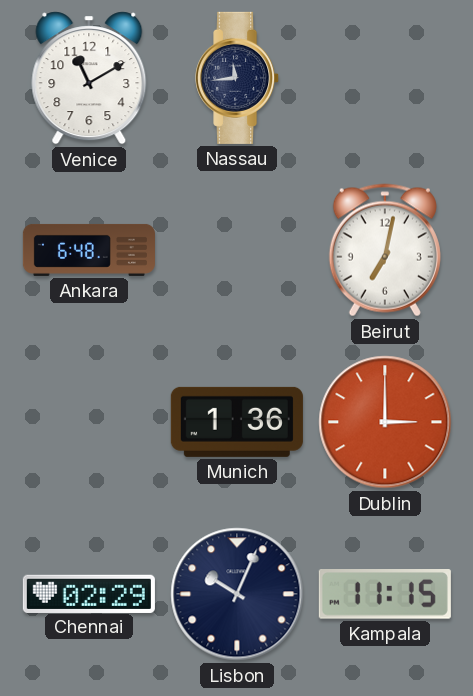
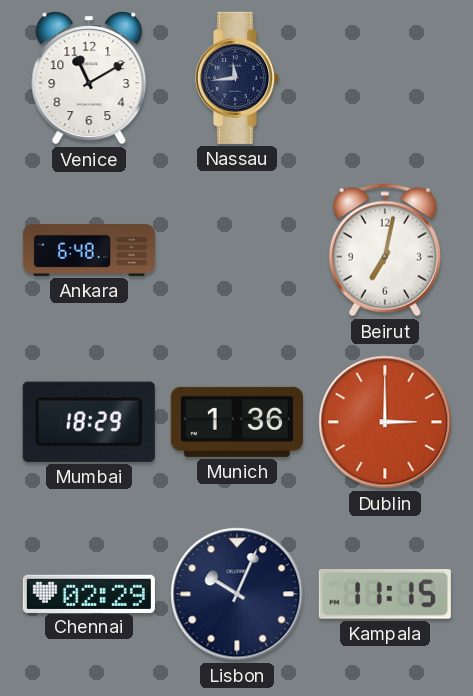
Mumbai: none -> 18:29
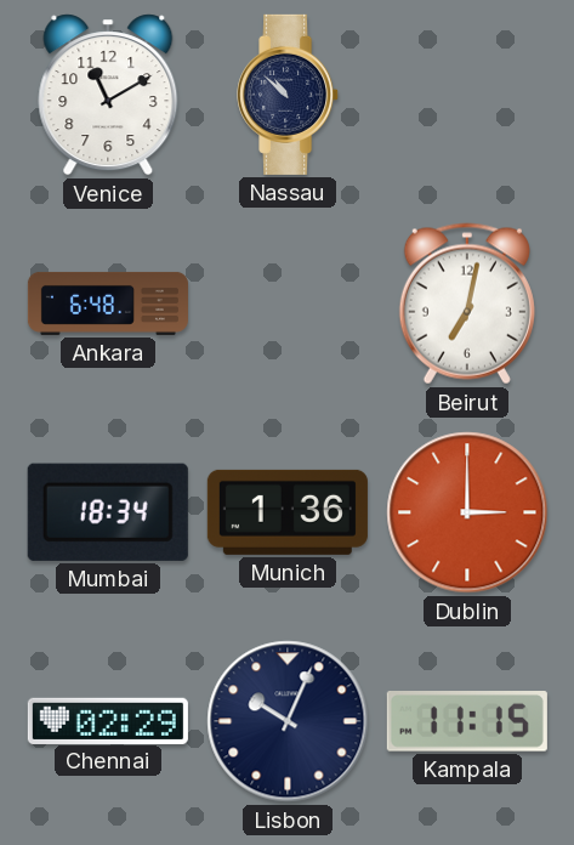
Nassau: 11:44 -> 10:52
Mumbai: 18:29 -> 18:34
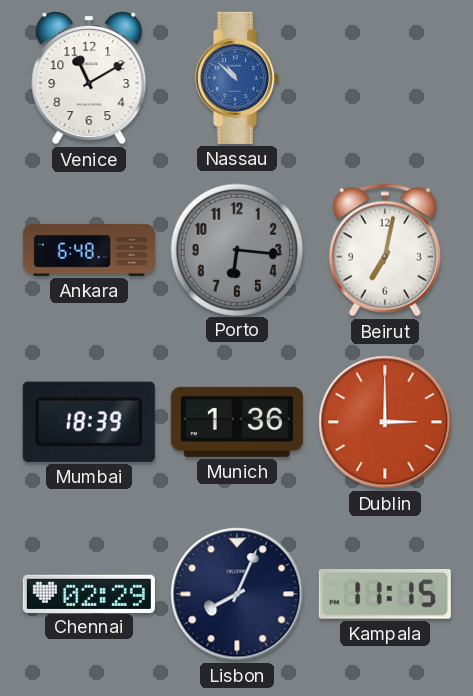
Nassau dial: navy -> blue
Porto: none -> 6:16
Mumbai: 18:34 -> 18:39
Lisbon: 10:04 -> 8:04
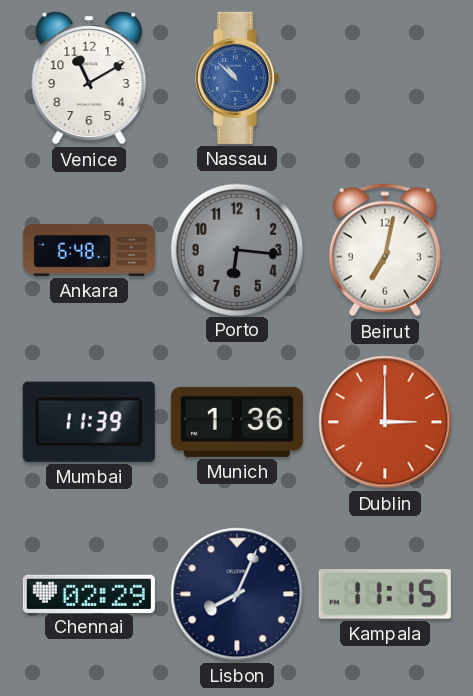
Mumbai: 18:39 -> 11:39
